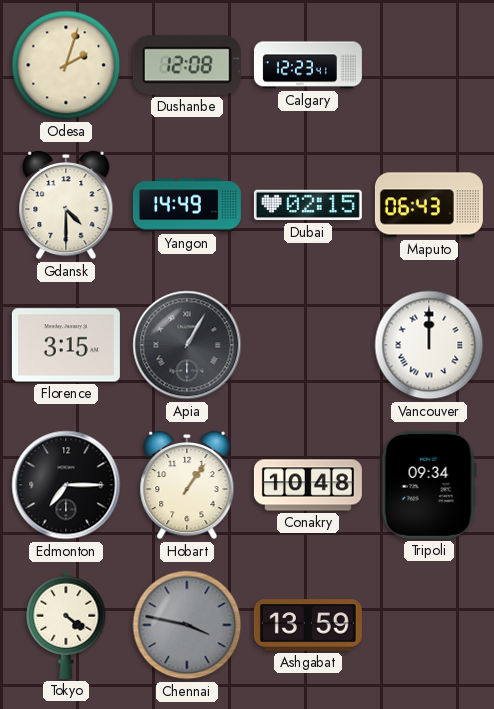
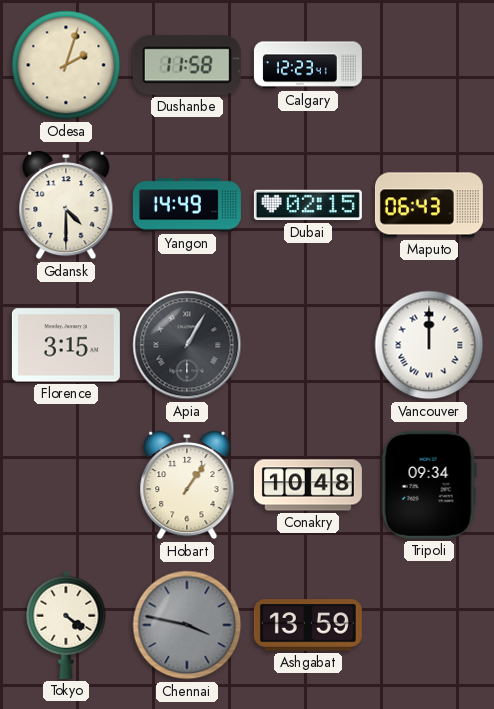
Dushanbe: 12:08 -> 11:58
Edmonton: 7:15 -> none
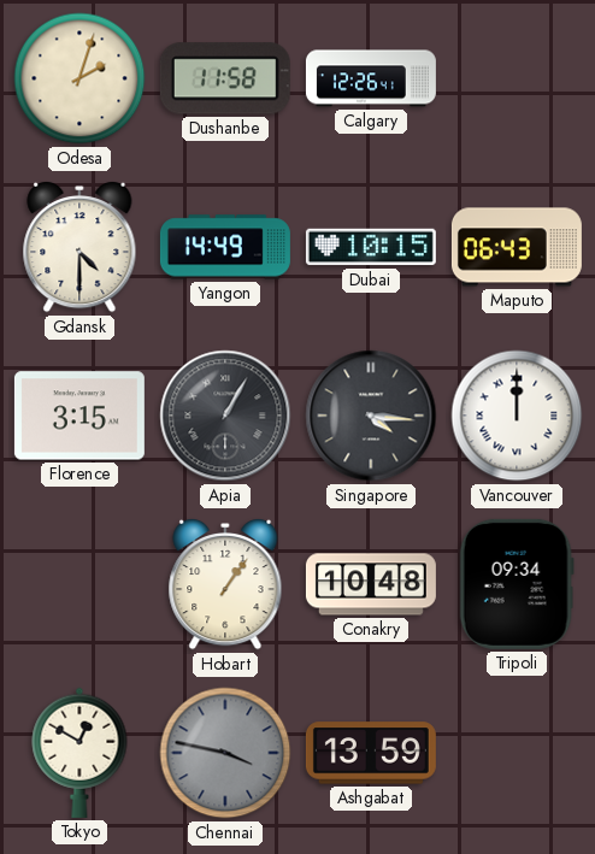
Calgary: 12:23 -> 12:26
Dubai: 02:15 -> 10:15
Singapore: none -> 4:16
Tokyo: 4:21 -> 12:50
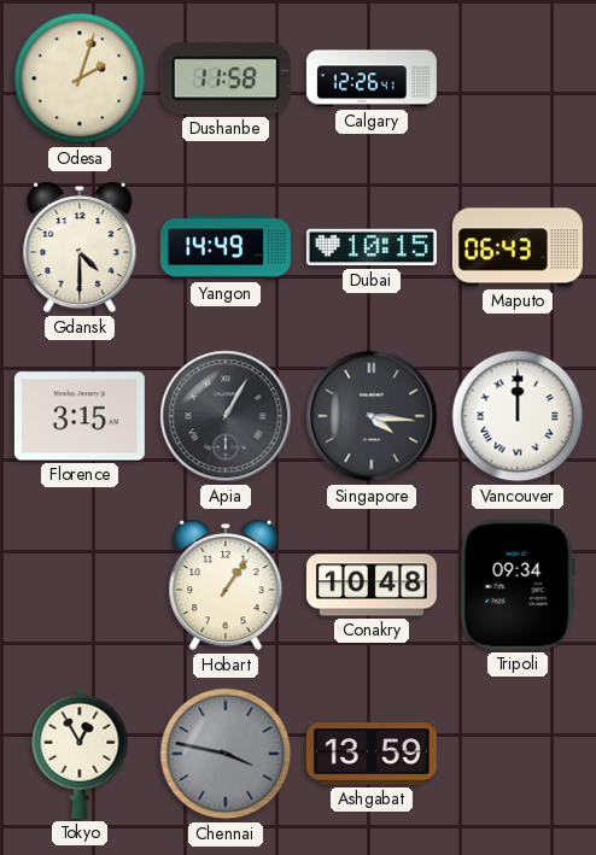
Tokyo: 12:50 -> 12:55
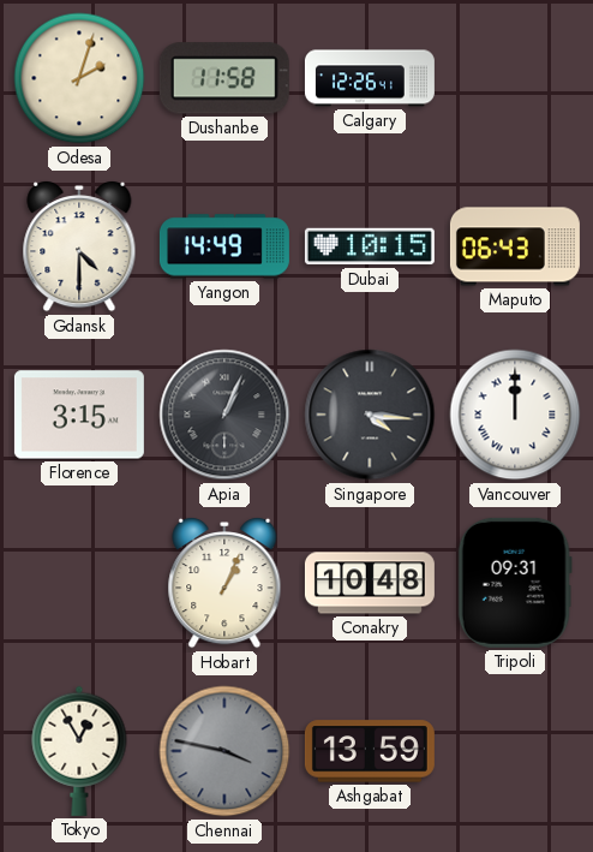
Apia: 1:05 -> 1:04
Hobart: 1:06 -> 1:04
Tripoli: 09:34 -> 09:31
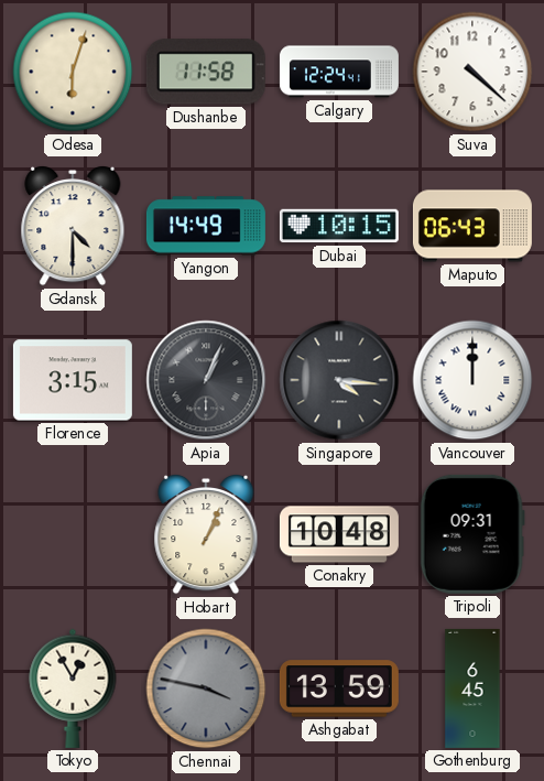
Odesa: 2:03 -> 6:03
Calgary: 12:26 -> 12:24
Suva: none -> 4:22
Gothenburg: none -> 6:45
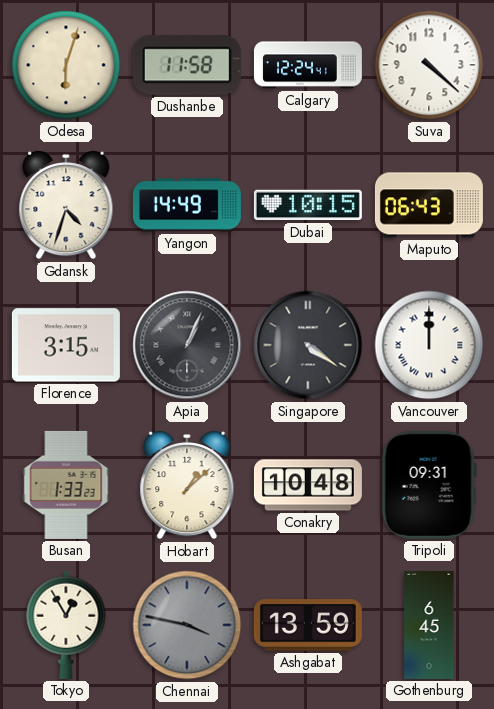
Gdansk: 4:30 -> 4:33
Singapore: 4:16 -> 4:21
Busan: none -> 1:33
Hobart: 1:04 -> 1:08
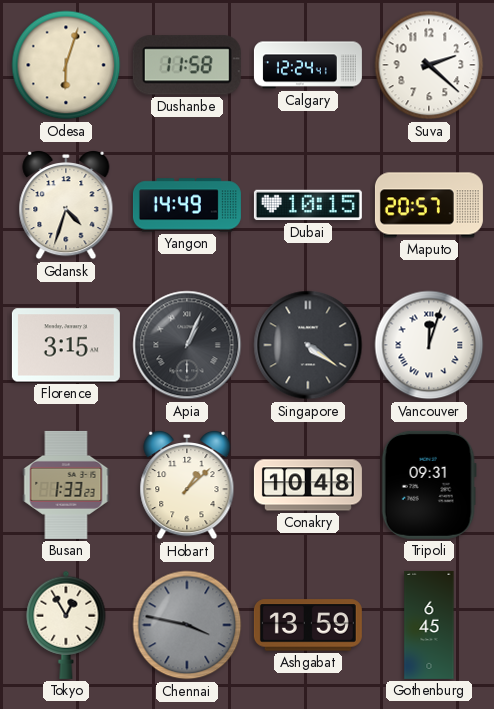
Suva: 4:22 -> 2:22
Maputo: 06:43 -> 20:57
Vancouver: 12:00 -> 12:03
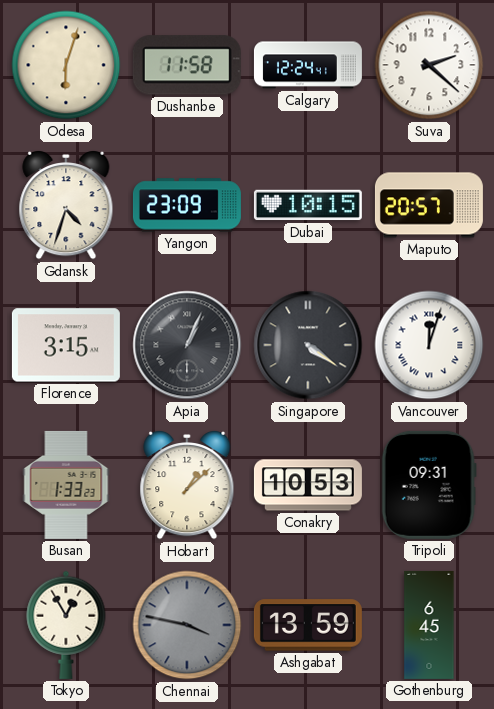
Yangon: 14:49 -> 23:09
Conakry: 10:48 -> 10:53
